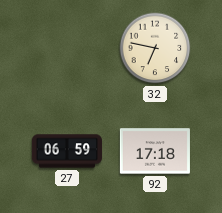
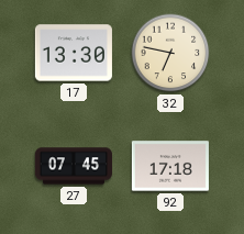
17: none -> 13:30
27: 06:59 -> 07:45
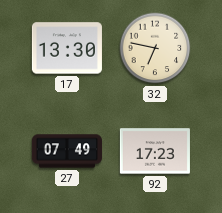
27: 07:45 -> 07:49
92: 17:18 -> 17:23
